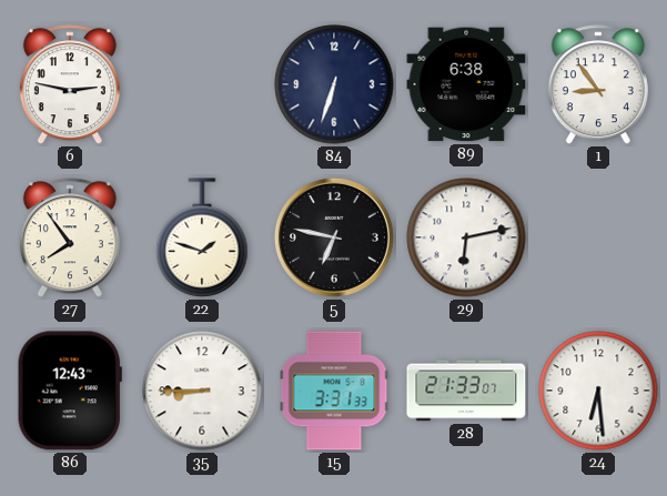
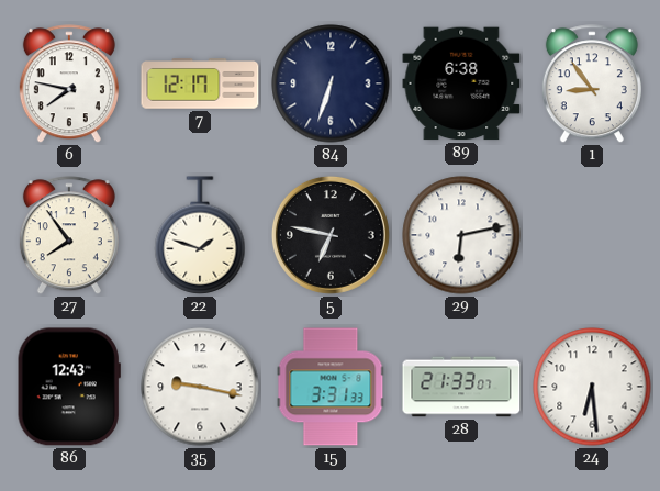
6: 2:47 -> 7:47
7: none -> 12:17
35: 8:45 -> 9:17
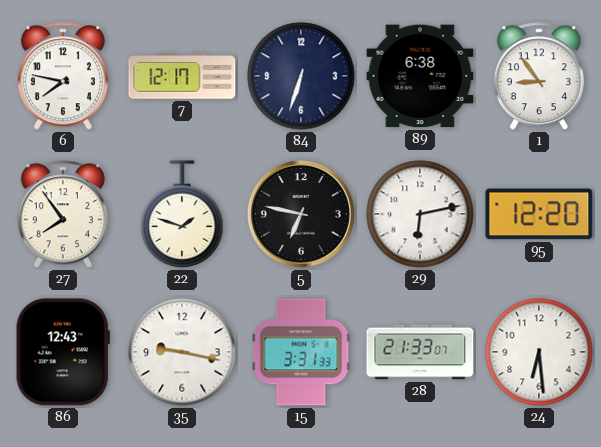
95: none -> 12:20
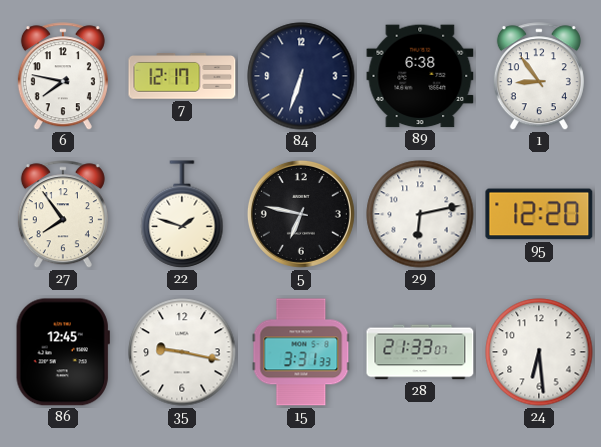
86: 12:43 -> 12:45
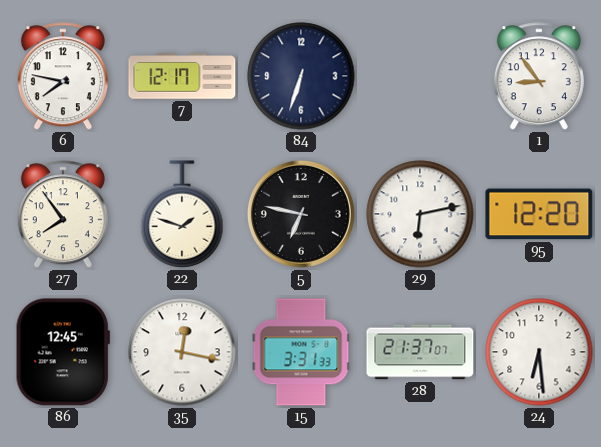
89: 6:38 -> none
35: 9:17 -> 12:17
28: 21:33 -> 21:37
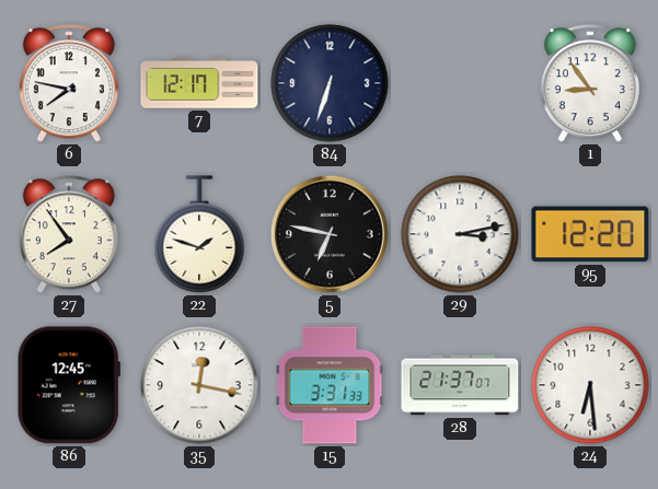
29: 6:13 -> 3:13
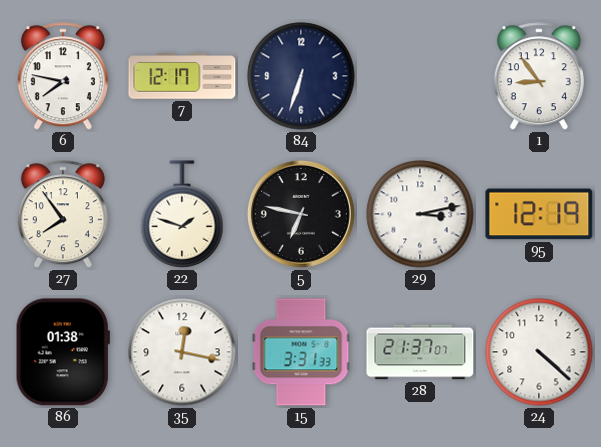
95: 12:20 -> 12:19
86: 12:45 -> 01:38
24: 6:29 -> 4:22
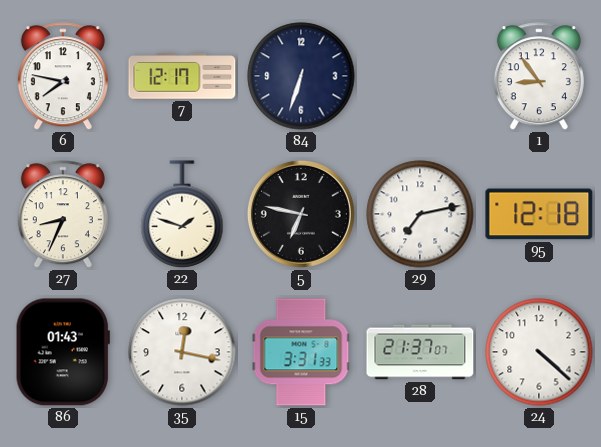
27: 7:54 -> 8:34
29: 3:13 -> 7:13
95: 12:19 -> 12:18
86: 01:38 -> 01:43
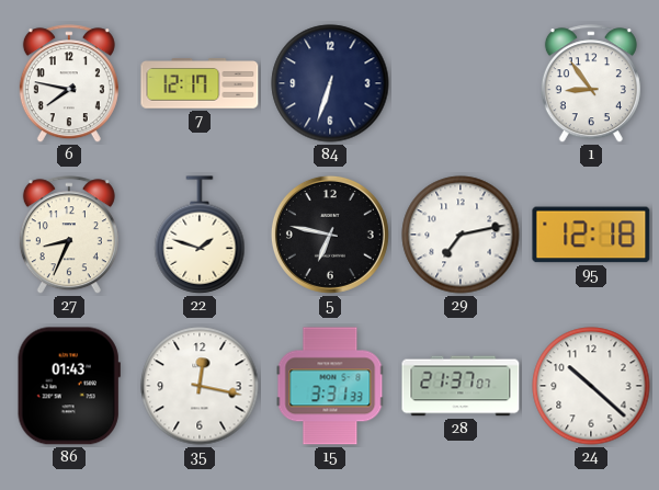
24: 4:22 -> 10:22
